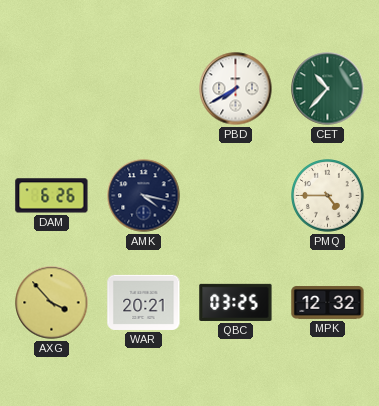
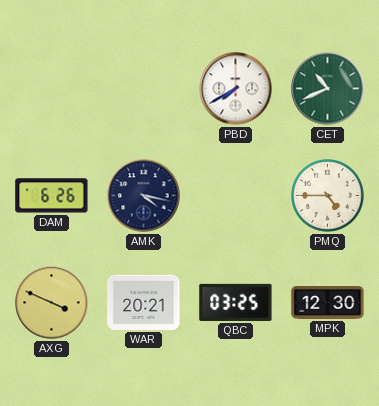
CET: 10:37 -> 10:41
AXG: 3:53 -> 3:49
MPK: 12:32 -> 12:30
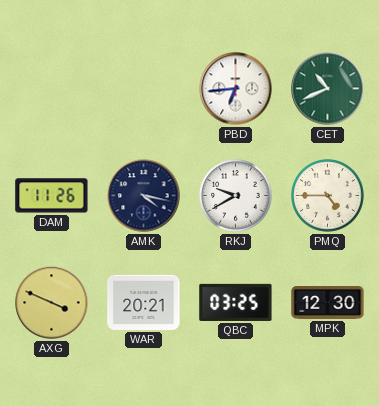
PBD: 7:40 -> 6:44
DAM: 6:26 -> 11:26
RKJ: none -> 9:40
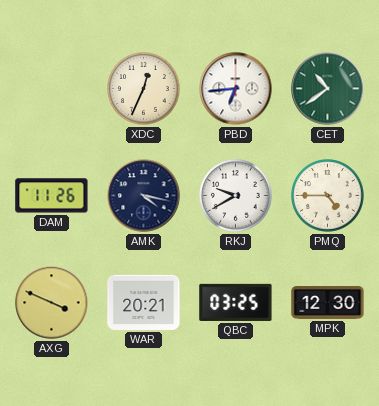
XDC: none -> 12:34
CET: 10:41 -> 10:39
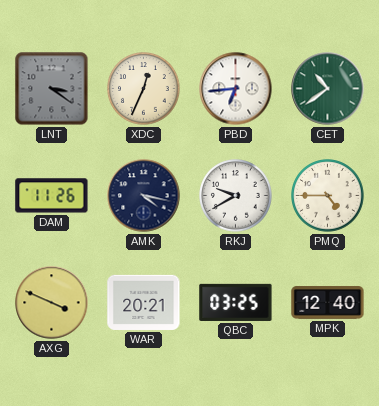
LNT: none -> 3:21
MPK: 12:30 -> 12:40
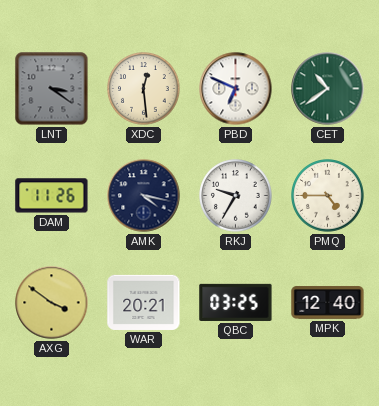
XDC: 12:34 -> 12:29
PBD: 6:44 -> 6:49
RKJ: 9:40 -> 9:35
AXG: 3:49 -> 3:51
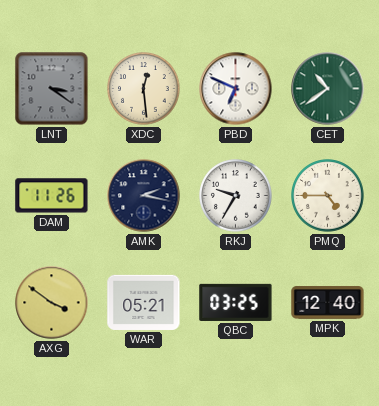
AMK: 4:17 -> 2:17
WAR: 20:21 -> 05:21
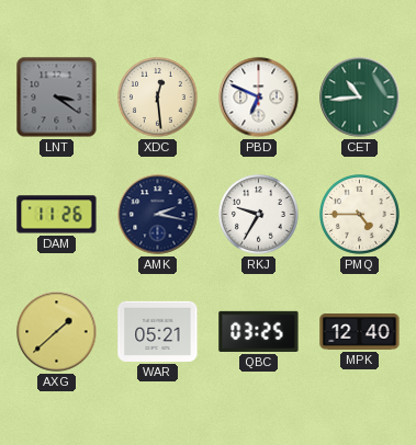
CET: 10:39 -> 10:44
AXG: 3:51 -> 1:38
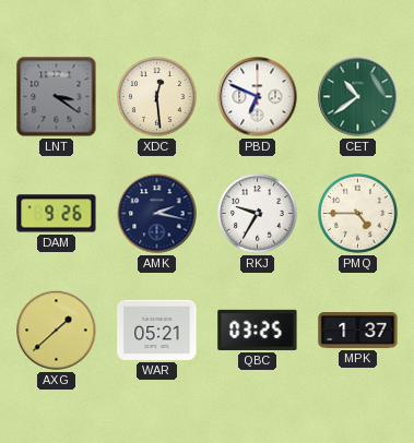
CET: 10:44 -> 10:39
DAM: 11:26 -> 9:26
MPK: 12:40 -> 1:37
